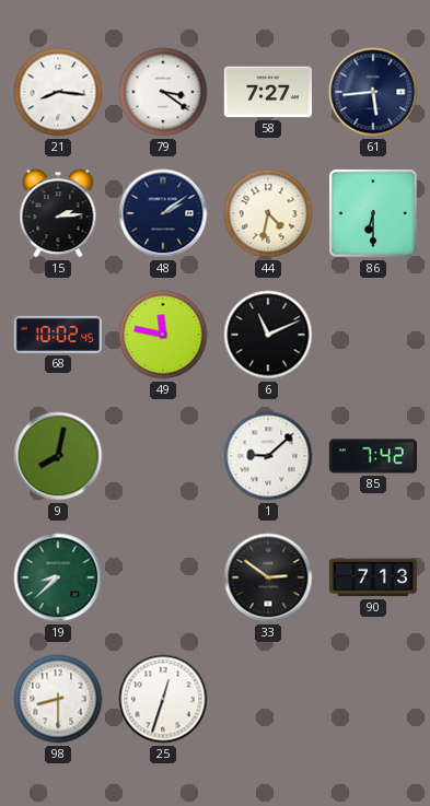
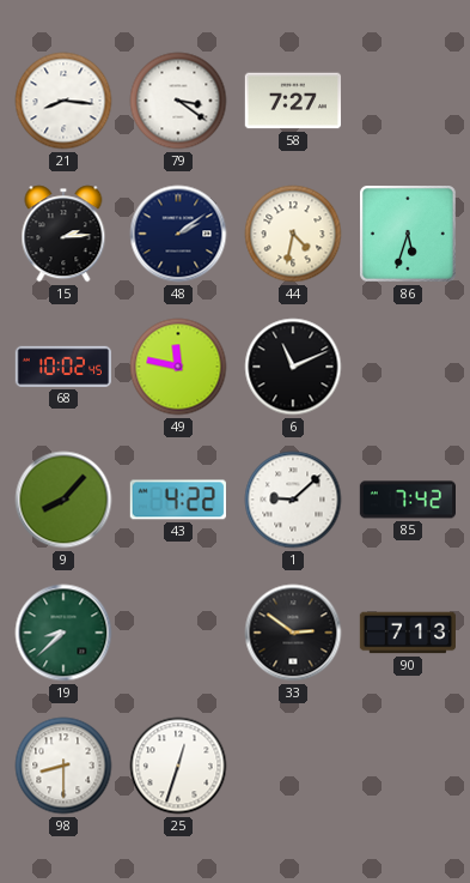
61: 5:44 -> none
86: 6:30 -> 5:33
9: 8:02 -> 8:07
43: none -> 4:22
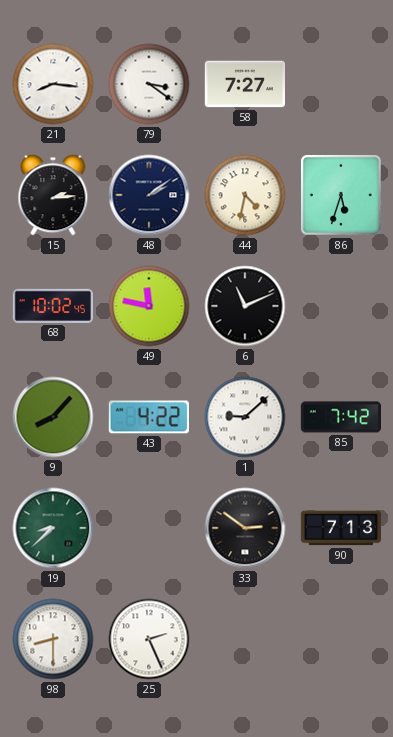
25: 12:33 -> 2:26
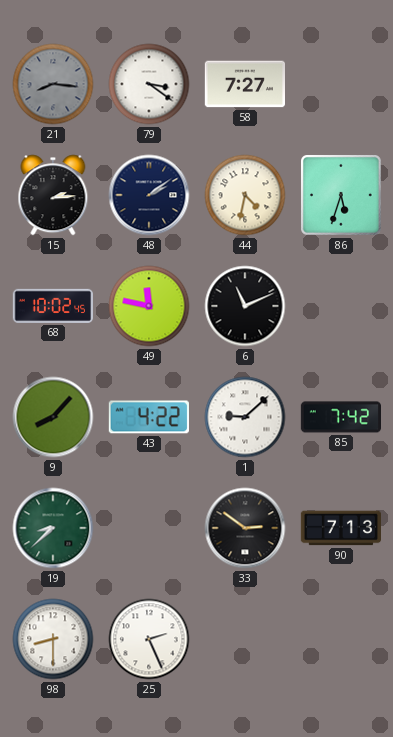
21 dial: white -> grey
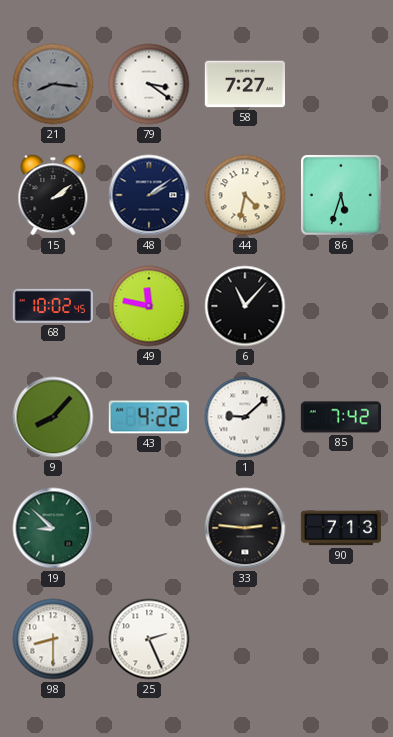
15: 2:14 -> 2:09
6: 11:11 -> 11:07
19: 8:38 -> 8:52
33: 2:51 -> 2:46
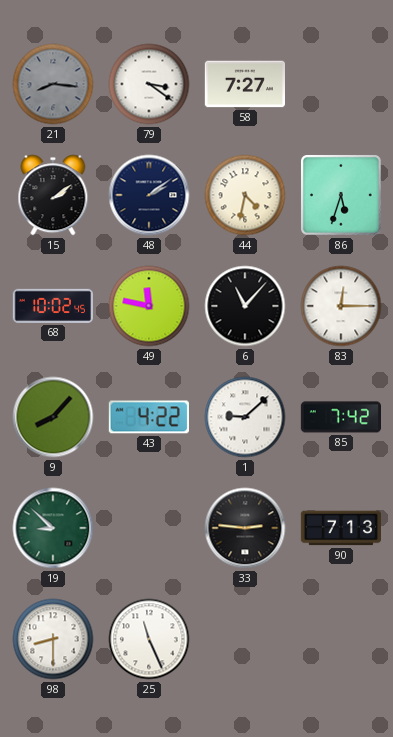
83: none -> 12:15
25: 2:26 -> 11:26
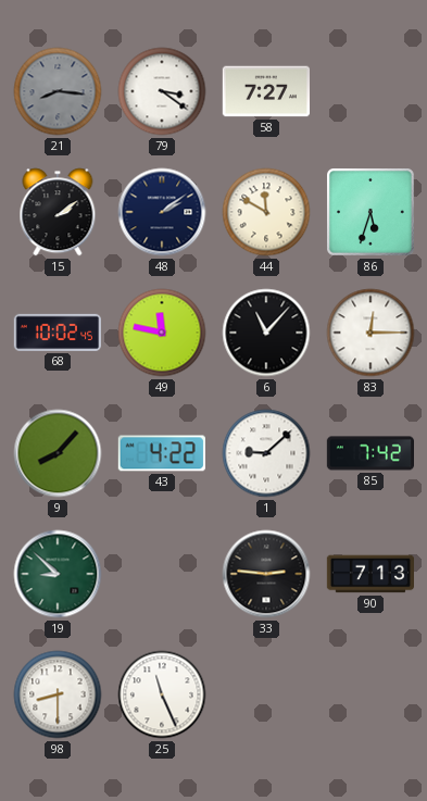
44: 4:32 -> 11:50
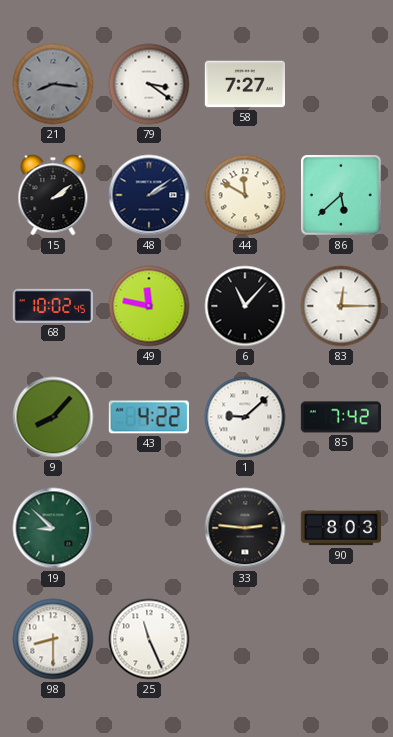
86: 5:33 -> 5:38
90: 7:13 -> 8:03
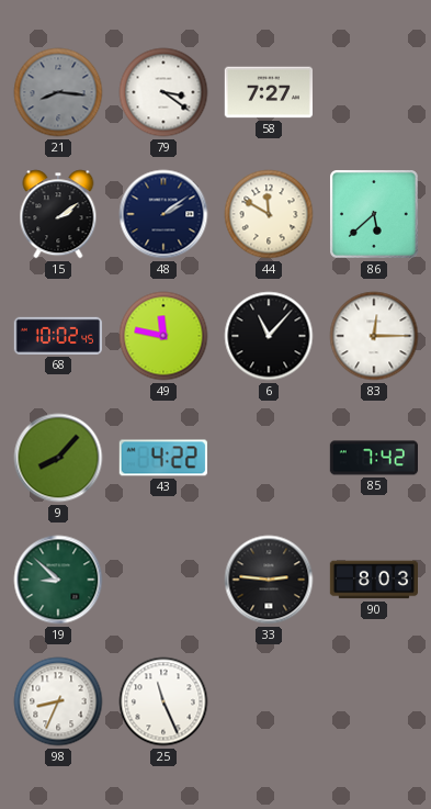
1: 9:08 -> none
98: 8:30 -> 8:34
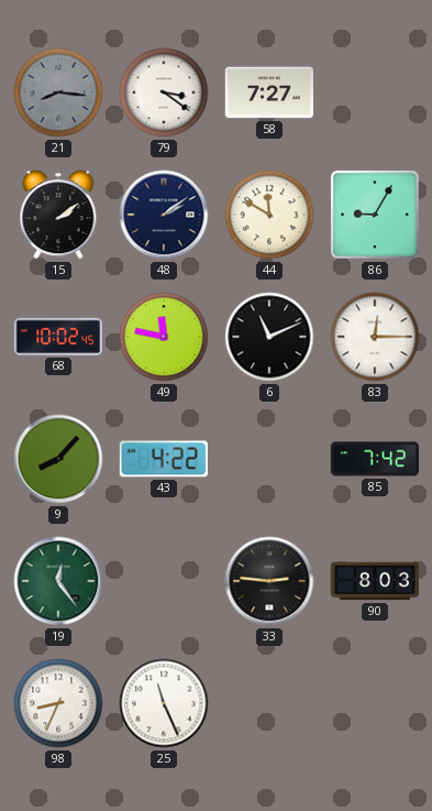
86: 5:38 -> 9:05
6: 11:07 -> 11:11
19: 8:52 -> 12:24
